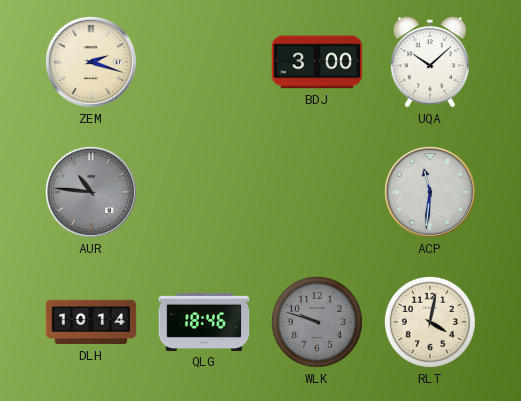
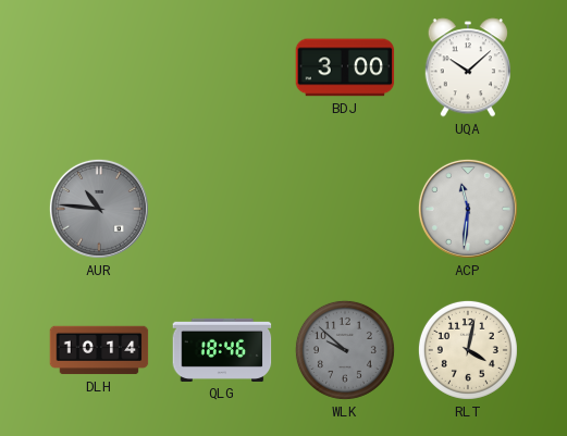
ZEM: 2:18 -> none
WLK: 9:48 -> 9:52
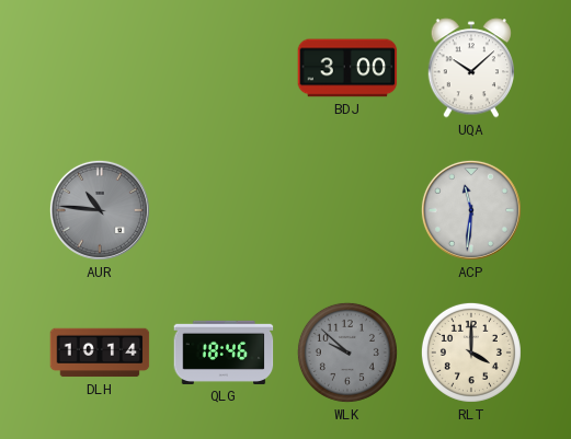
RLT: 4:02 -> 4:00
